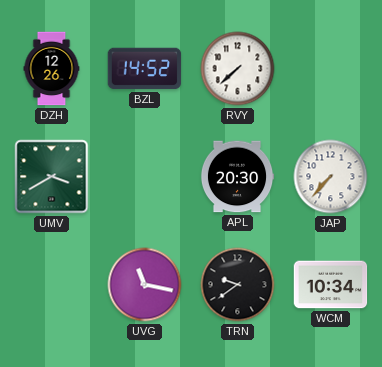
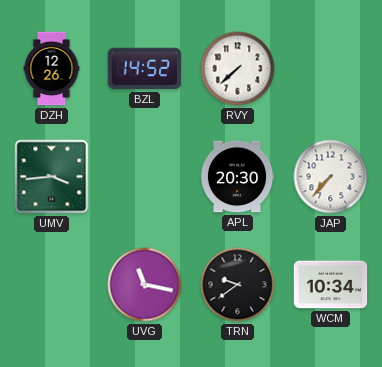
UMV: 3:40 -> 3:44
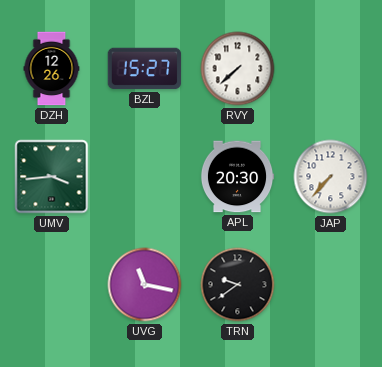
BZL: 14:52 -> 15:27
WCM: 10:34 -> none
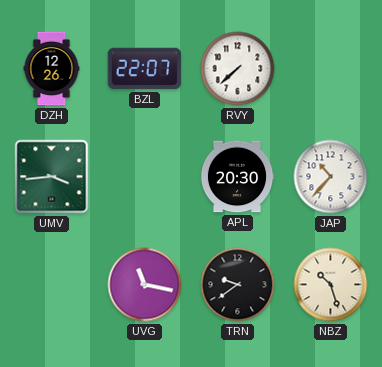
BZL: 15:27 -> 22:07
JAP: 7:37 -> 10:37
NBZ: none -> 10:27
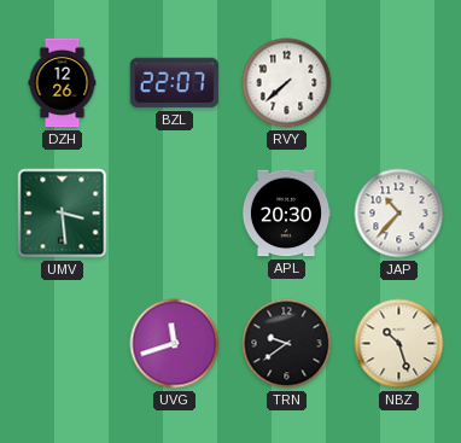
UMV: 3:44 -> 3:29
UVG: 11:17 -> 11:42
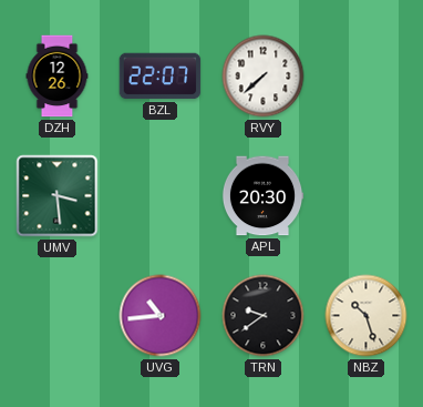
JAP: 10:37 -> none
UVG: 11:42 -> 10:44
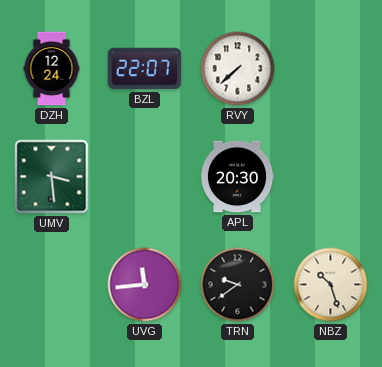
DZH: 12:26 -> 12:24
UVG: 10:44 -> 11:44
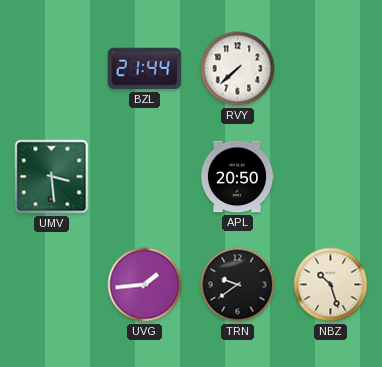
DZH: 12:24 -> none
BZL: 22:07 -> 21:44
APL: 20:30 -> 20:50
UVG: 11:44 -> 1:44
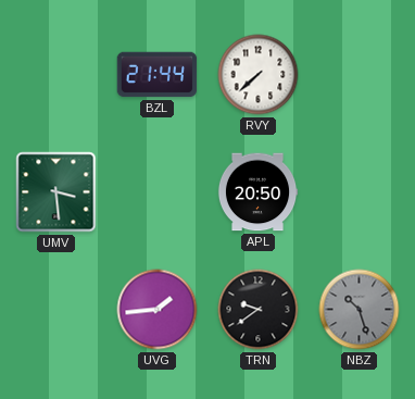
NBZ dial: cream -> grey
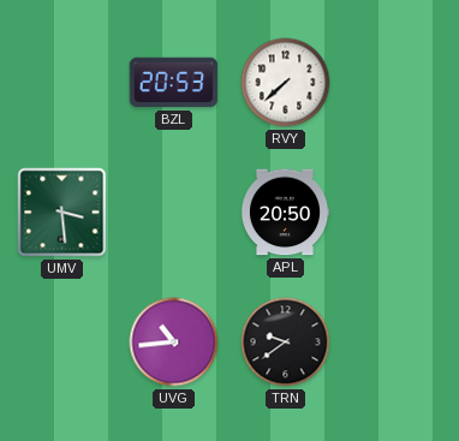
BZL: 21:44 -> 20:53
UVG: 1:44 -> 10:44
NBZ: 10:27 -> none
